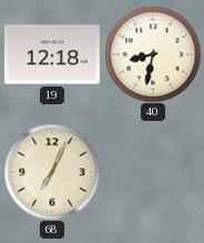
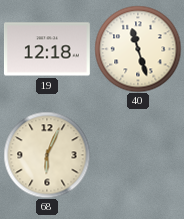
40: 8:32 -> 11:27
68: 7:04 -> 6:04
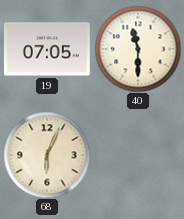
19: 12:18 -> 07:05
40: 11:27 -> 11:30
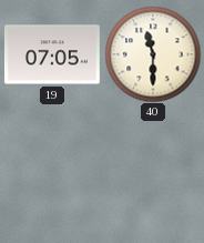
68: 6:04 -> none
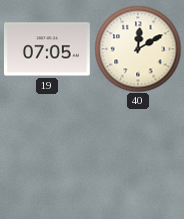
40: 11:30 -> 12:10
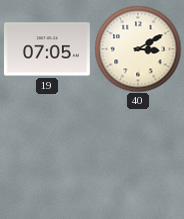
40: 12:10 -> 3:10
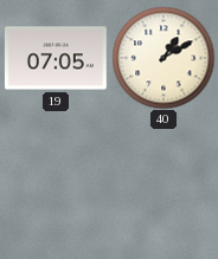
40: 3:10 -> 1:10
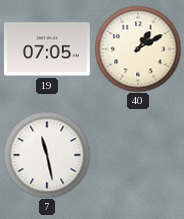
7: none -> 11:28
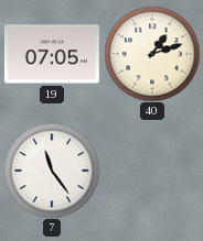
40: 1:10 -> 1:12
7: 11:28 -> 11:24
